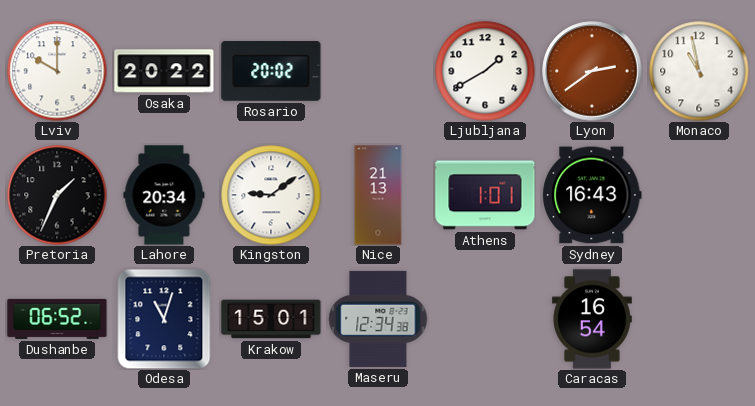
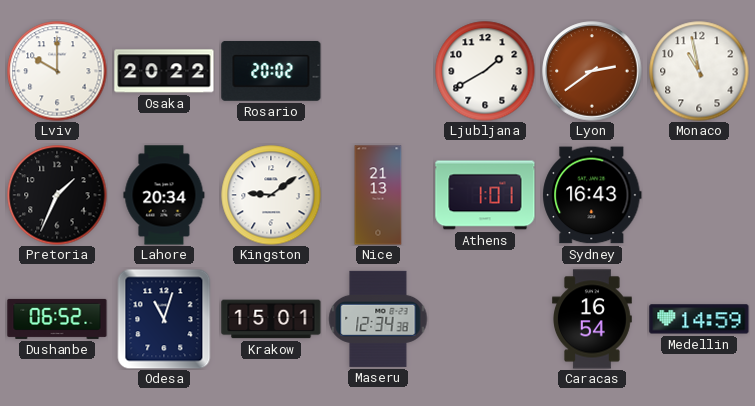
Medellin: none -> 14:59
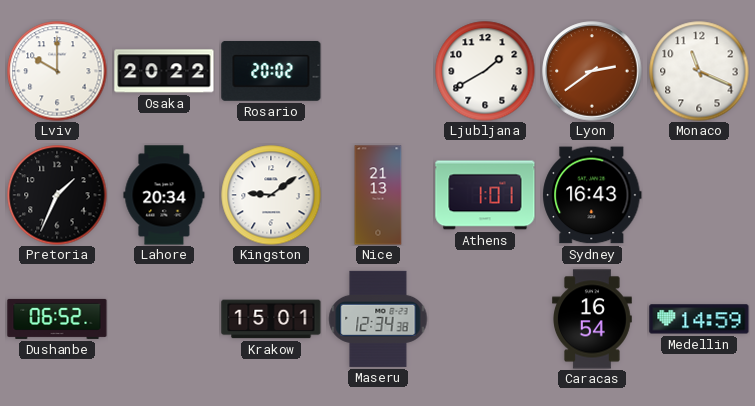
Monaco: 10:58 -> 11:19
Odesa: 11:03 -> none
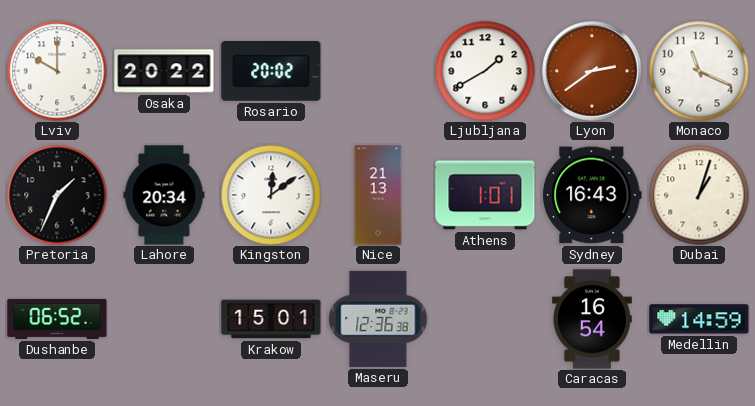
Kingston: 9:09 -> 12:09
Dubai: none -> 1:03
Maseru: 12:34 -> 12:36
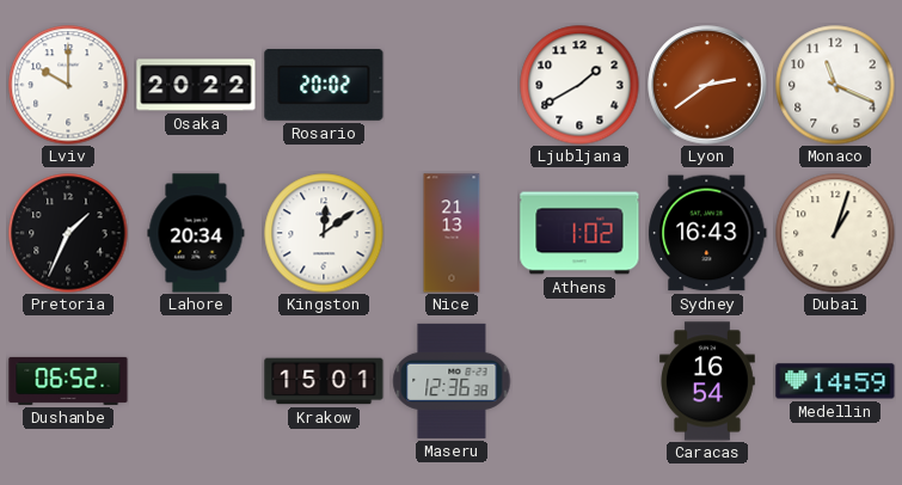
Athens: 1:01 -> 1:02
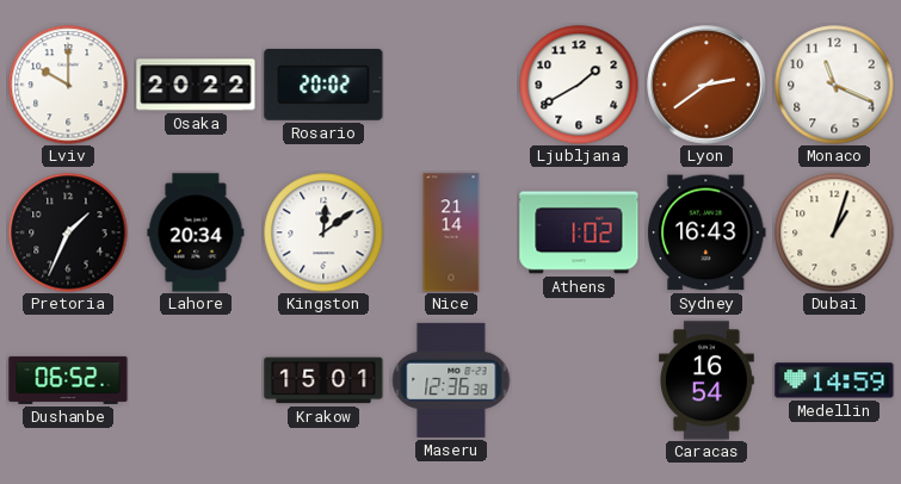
Nice: 21:13 -> 21:14
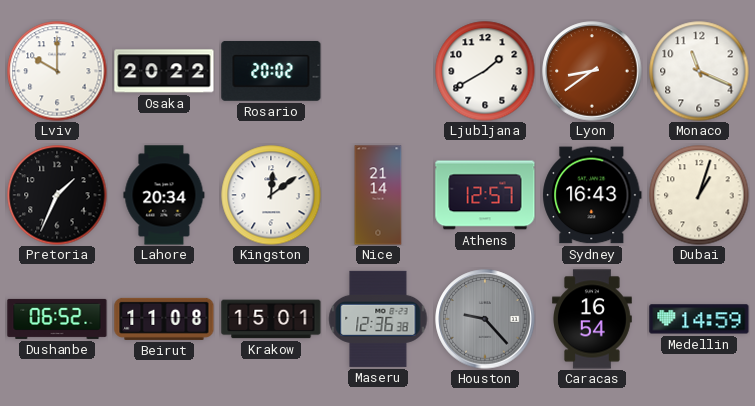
Lyon: 2:39 -> 8:39
Athens: 1:02 -> 12:57
Beirut: none -> 11:08
Houston: none -> 9:23
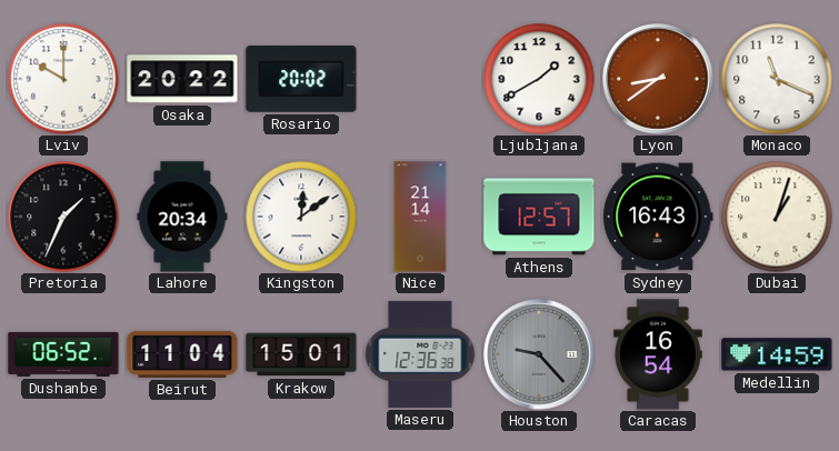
Beirut: 11:08 -> 11:04
